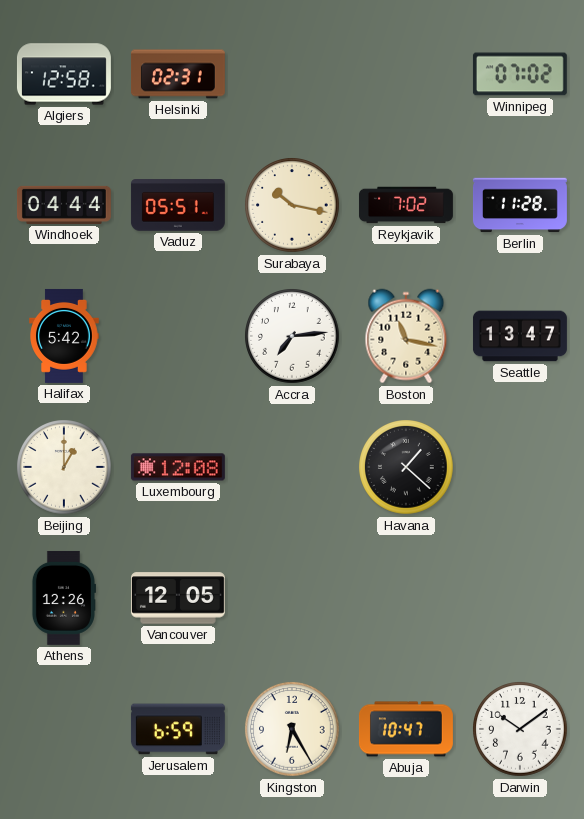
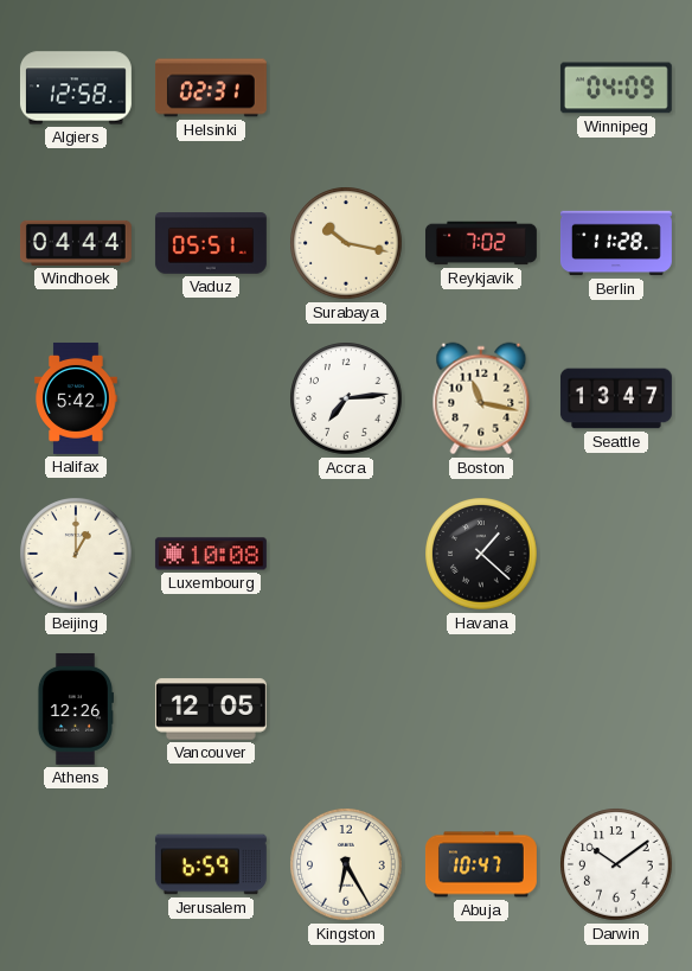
Winnipeg: 07:02 -> 04:09
Luxembourg: 12:08 -> 10:08
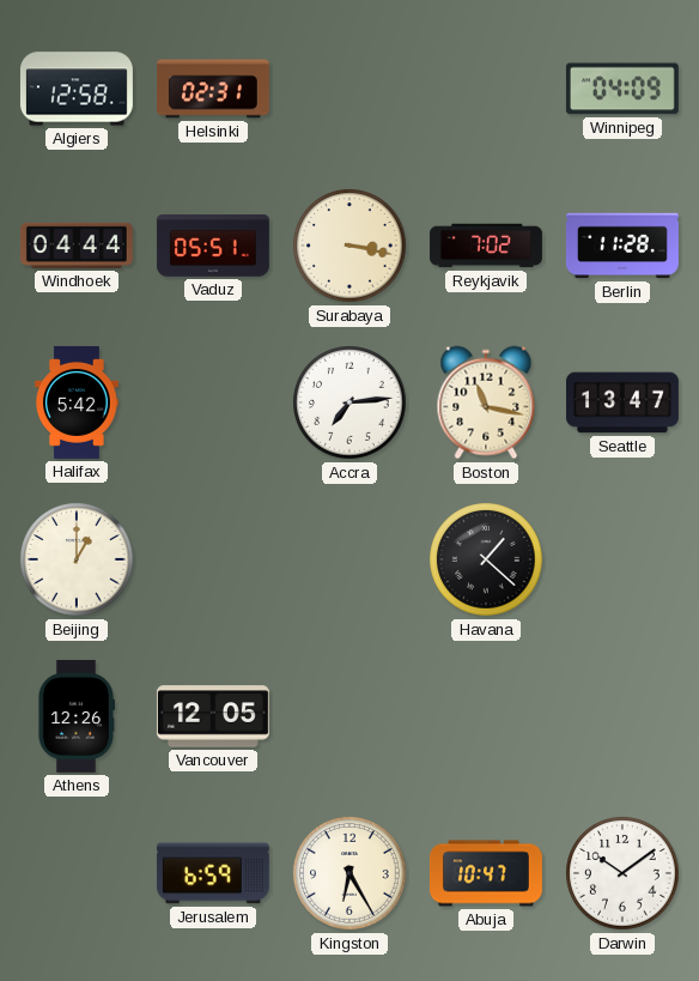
Surabaya: 10:17 -> 3:17
Luxembourg: 10:08 -> none
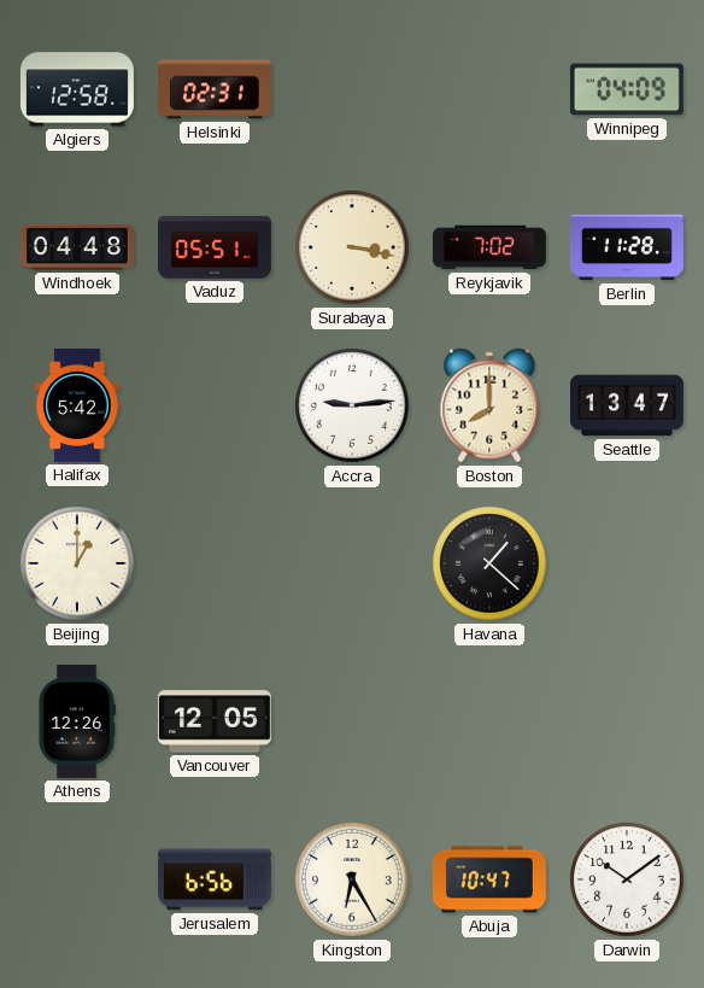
Windhoek: 04:44 -> 04:48
Accra: 7:14 -> 9:14
Boston: 11:17 -> 8:00
Jerusalem: 6:59 -> 6:56
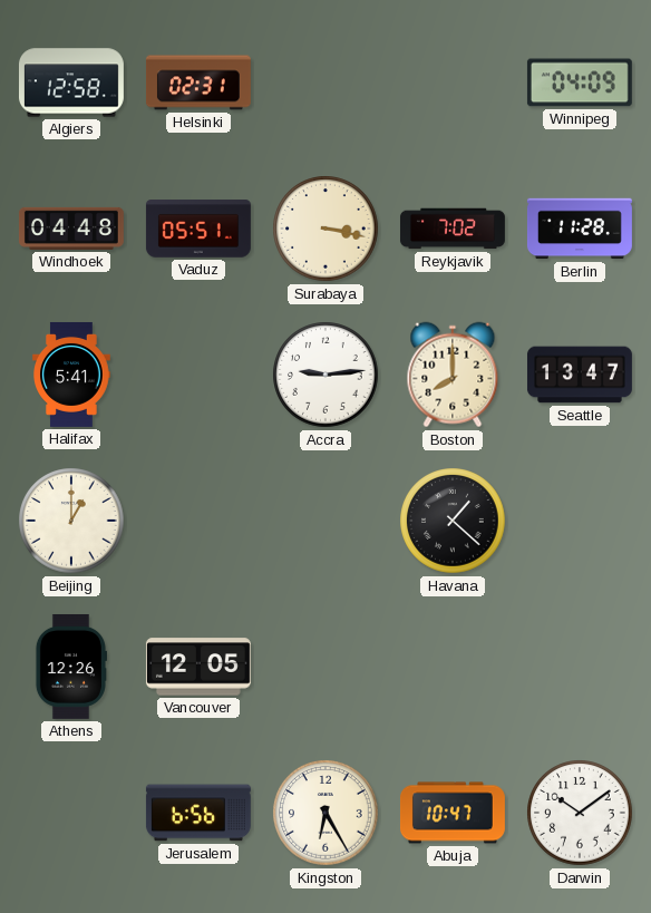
Halifax: 5:42 -> 5:41
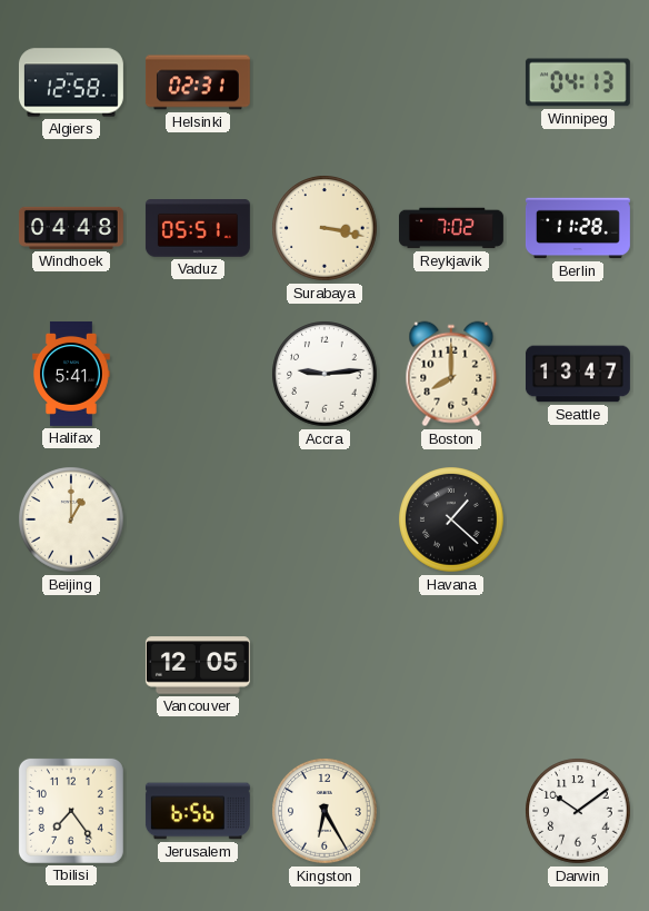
Winnipeg: 04:09 -> 04:13
Athens: 12:26 -> none
Tbilisi: none -> 7:24
Abuja: 10:47 -> none
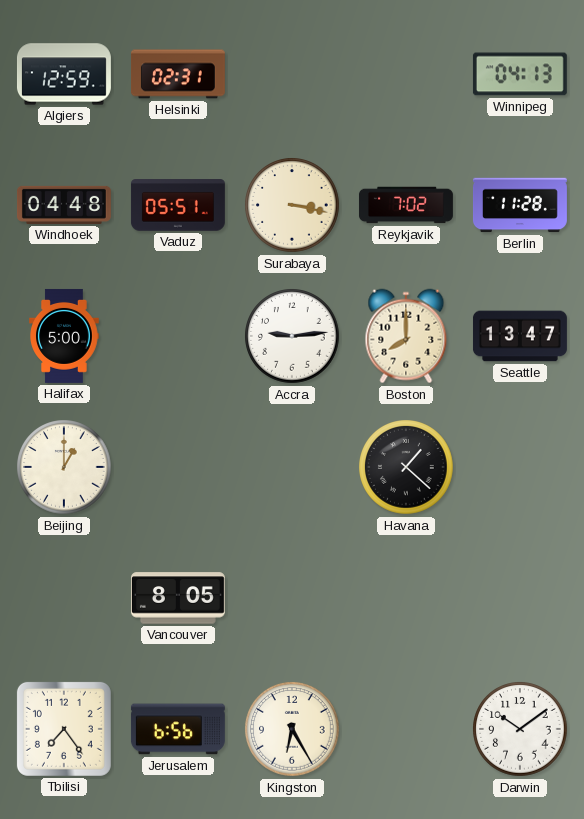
Algiers: 12:58 -> 12:59
Halifax: 5:41 -> 5:00
Vancouver: 12:05 -> 8:05
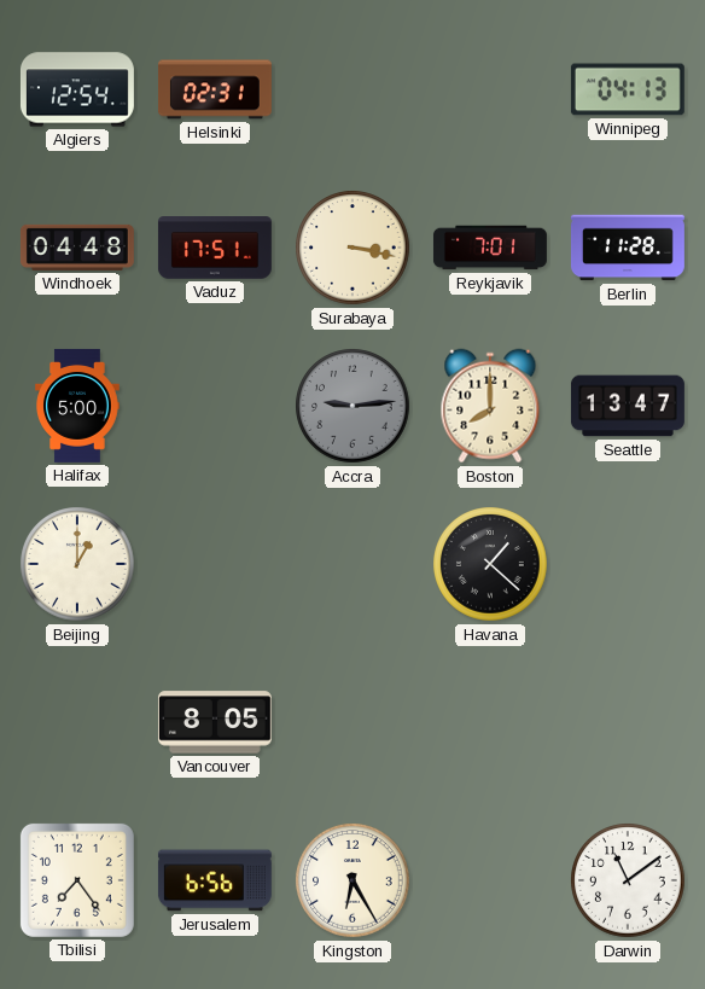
Algiers: 12:59 -> 12:54
Vaduz: 05:51 -> 17:51
Reykjavik: 7:02 -> 7:01
Accra dial: white -> grey
Darwin: 10:09 -> 11:09
